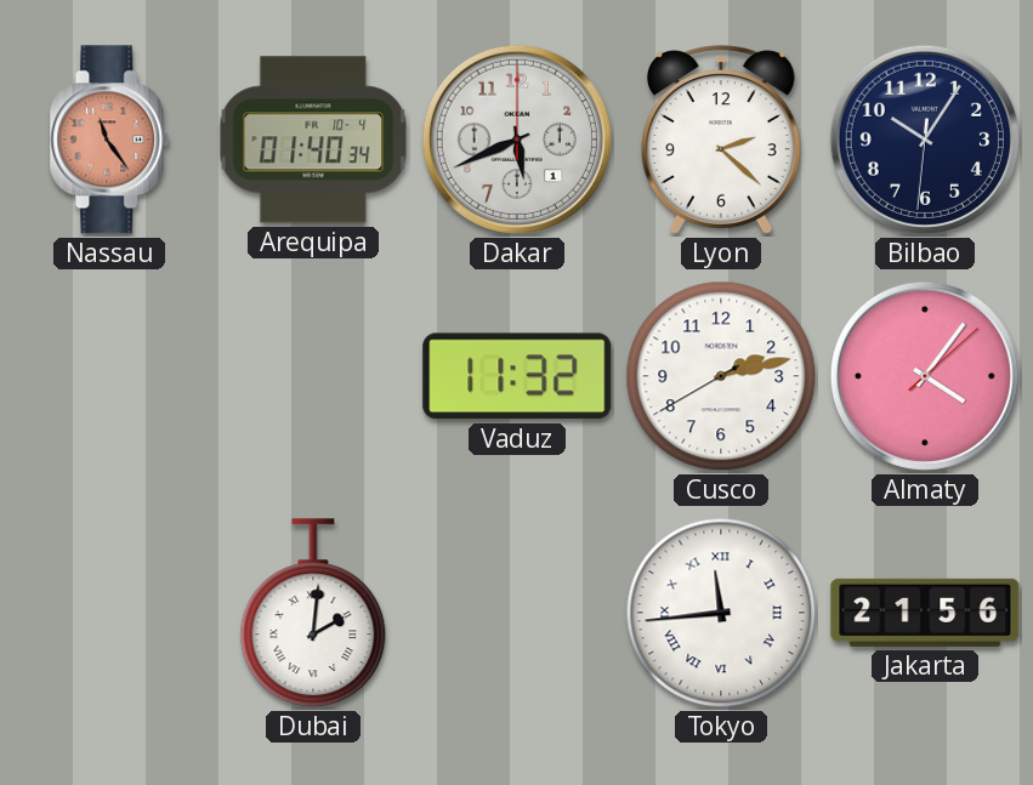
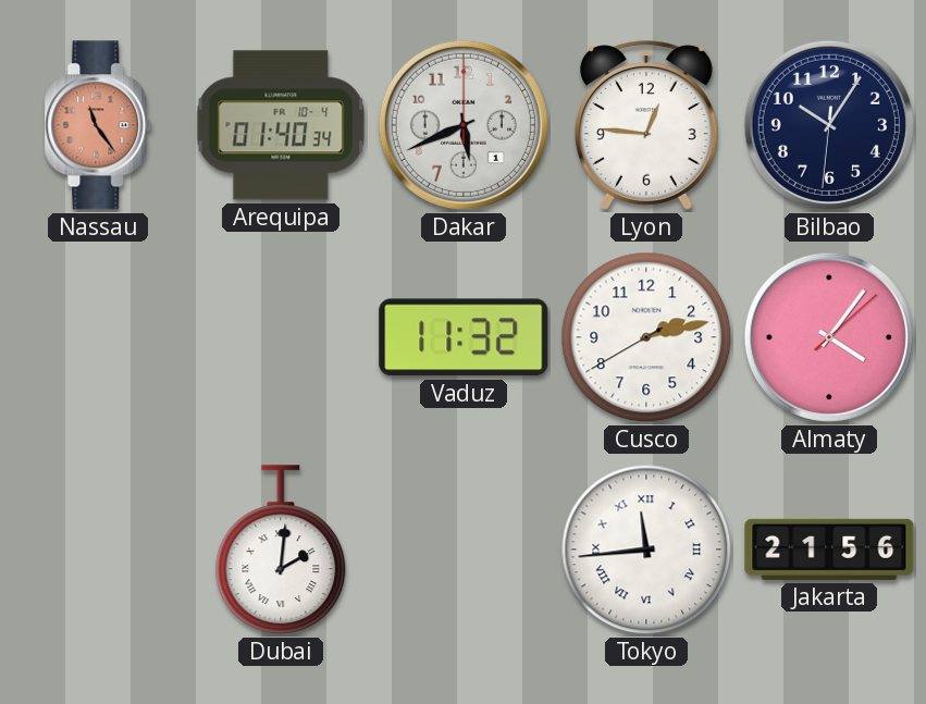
Lyon: 2:22 -> 12:46
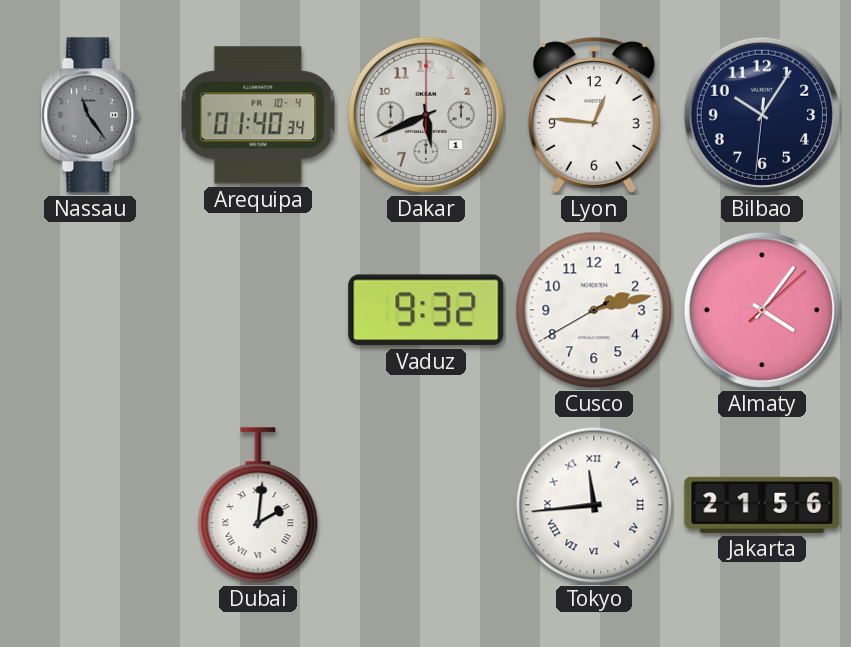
Nassau dial: salmon -> grey
Vaduz: 11:32 -> 9:32
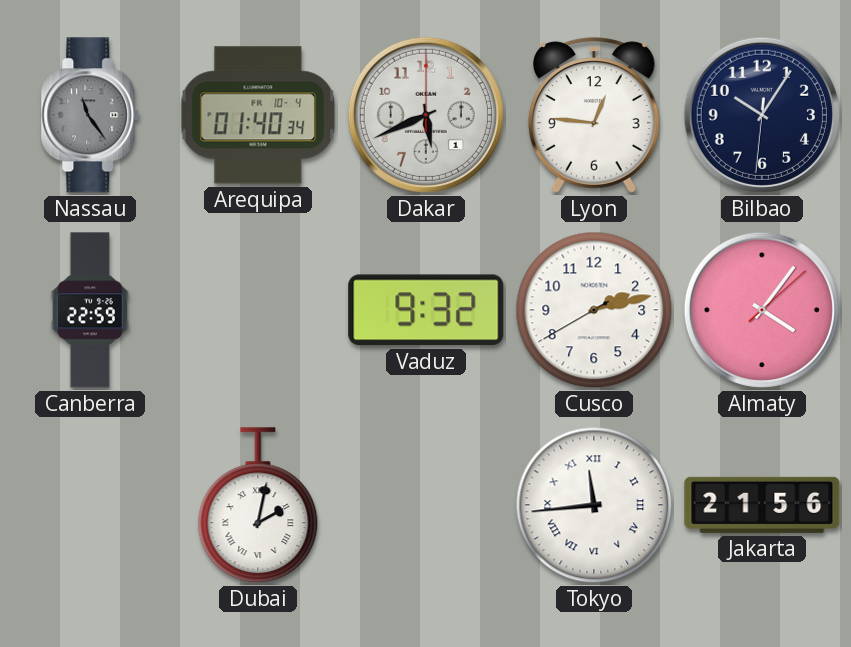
Canberra: none -> 22:59
Dubai: 2:01 -> 2:02
